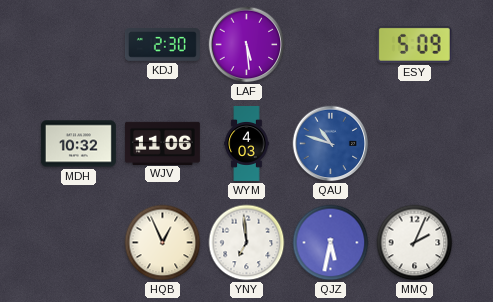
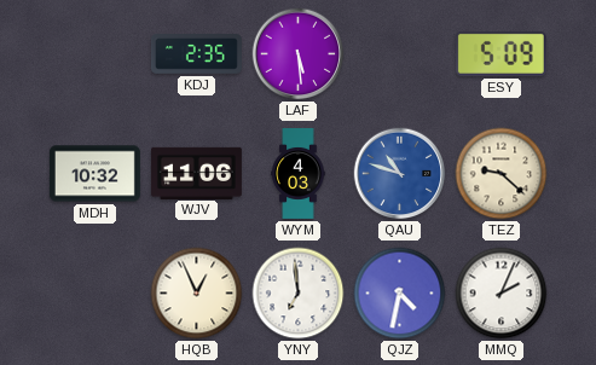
KDJ: 2:30 -> 2:35
TEZ: none -> 9:22
QJZ: 5:32 -> 4:32
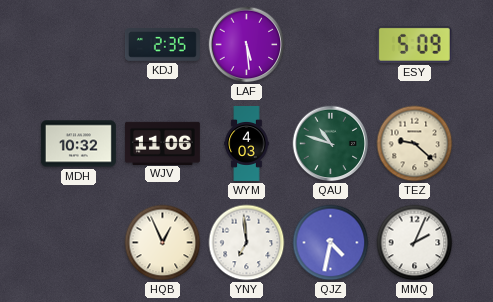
QAU dial: blue -> green
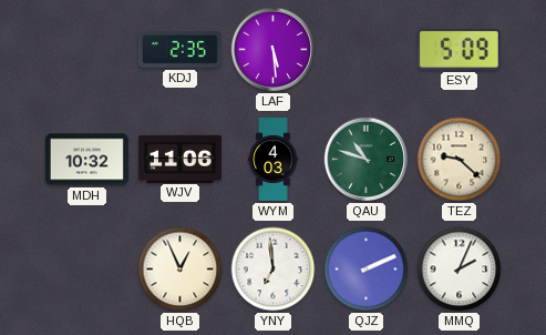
QJZ: 4:32 -> 2:11
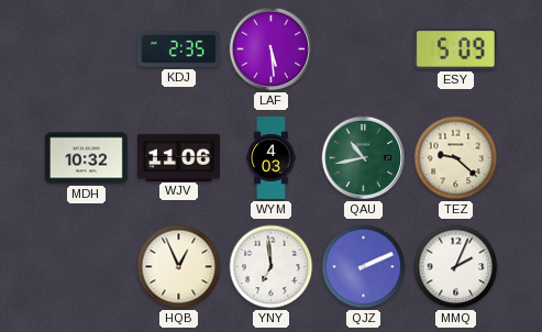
QAU: 10:48 -> 10:43
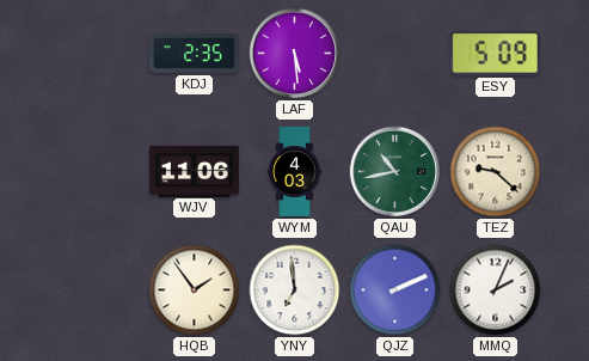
MDH: 10:32 -> none
HQB: 12:56 -> 1:54
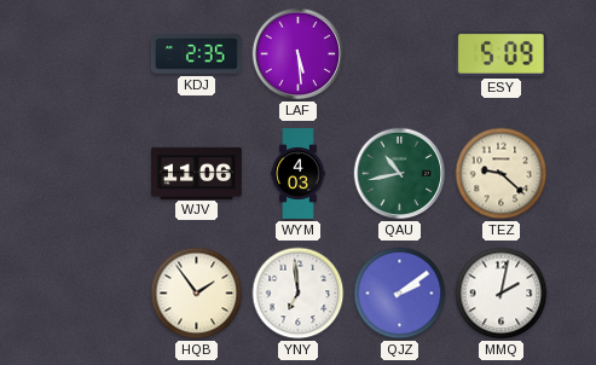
QJZ: 2:11 -> 2:09
MMQ: 2:04 -> 2:02
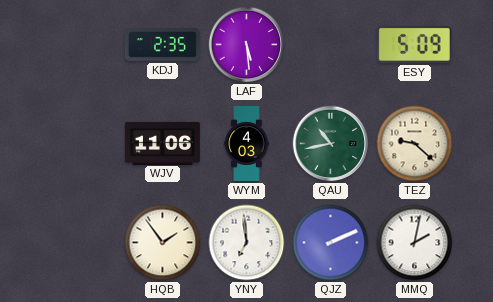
QJZ: 2:09 -> 2:11
